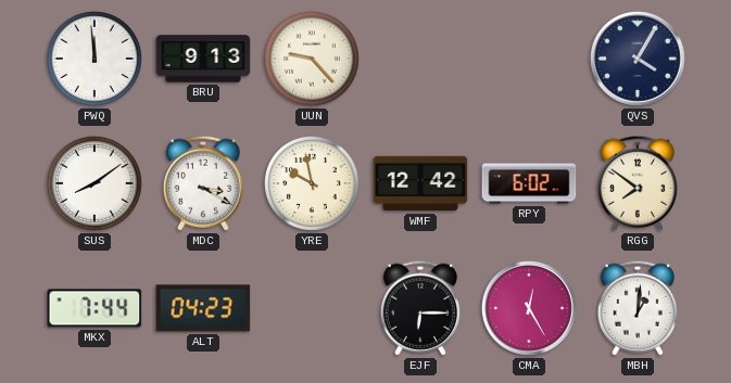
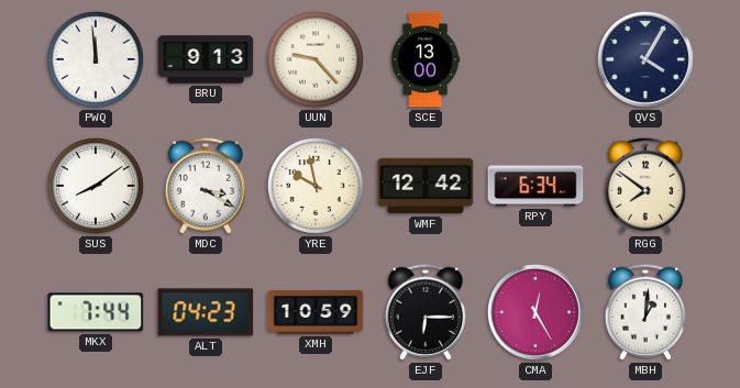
SCE: none -> 13:00
RPY: 6:02 -> 6:34
XMH: none -> 10:59
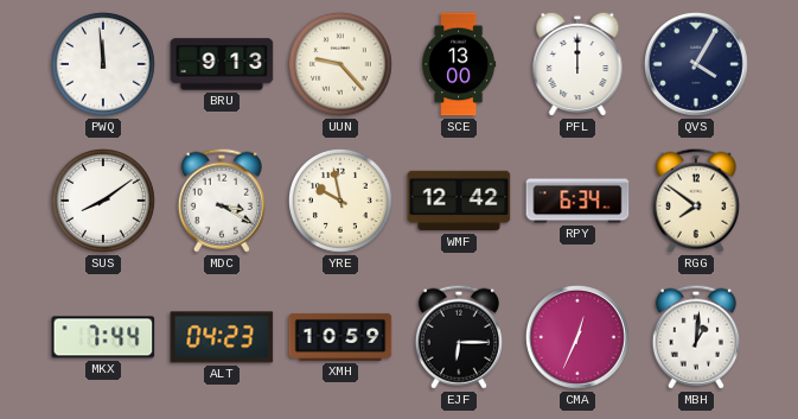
PFL: none -> 12:00
CMA: 12:25 -> 12:34
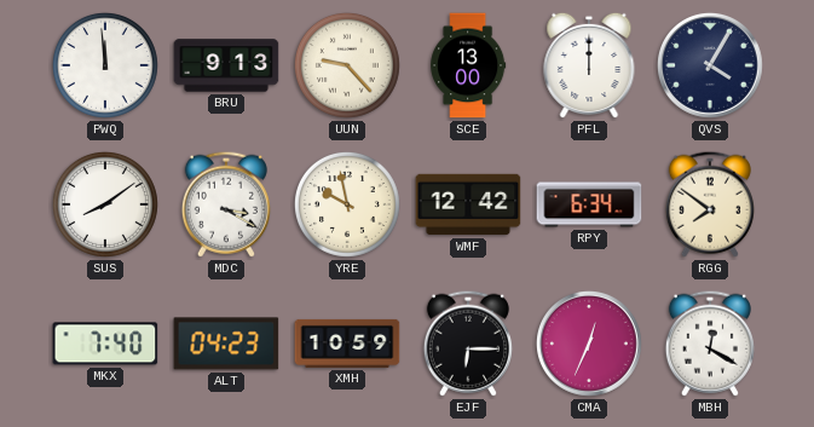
MKX: 7:44 -> 7:40
MBH: 1:01 -> 12:20
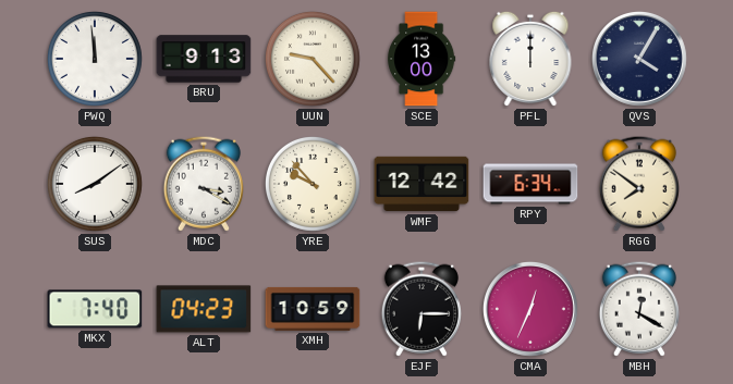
YRE: 9:58 -> 9:53
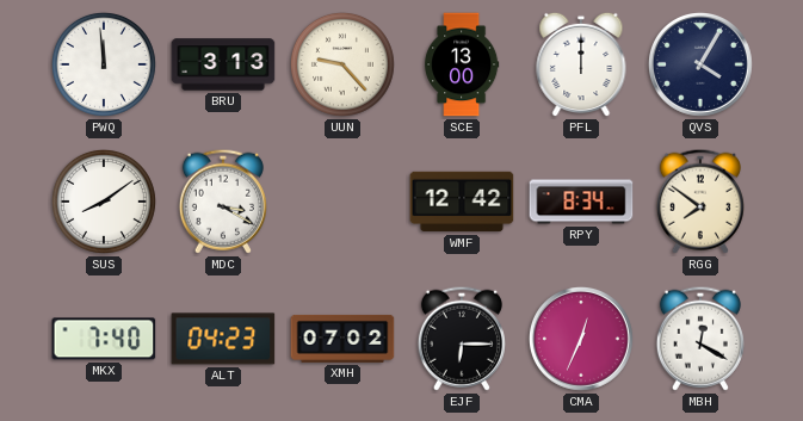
BRU: 9:13 -> 3:13
YRE: 9:53 -> none
RPY: 6:34 -> 8:34
XMH: 10:59 -> 07:02
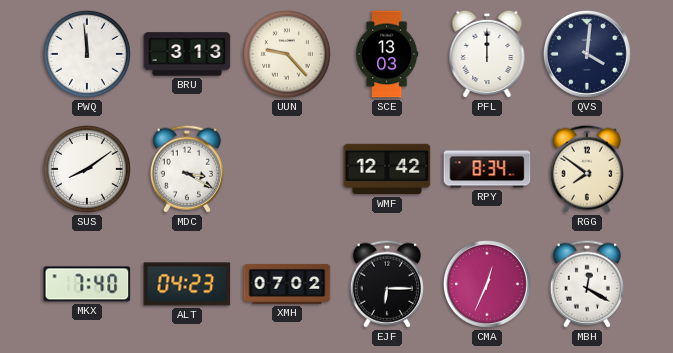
SCE: 13:00 -> 13:03
QVS: 4:05 -> 4:01
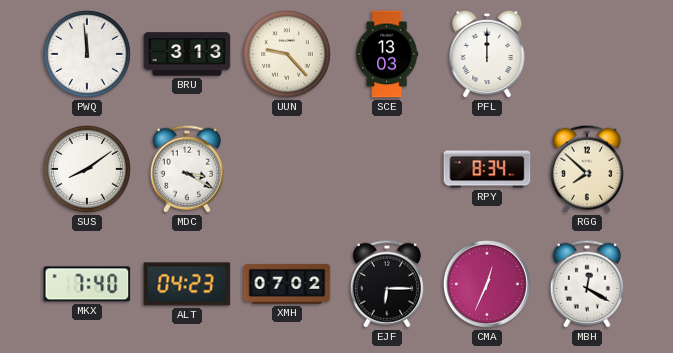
QVS: 4:01 -> none
WMF: 12:42 -> none
RGG: 7:51 -> 7:52
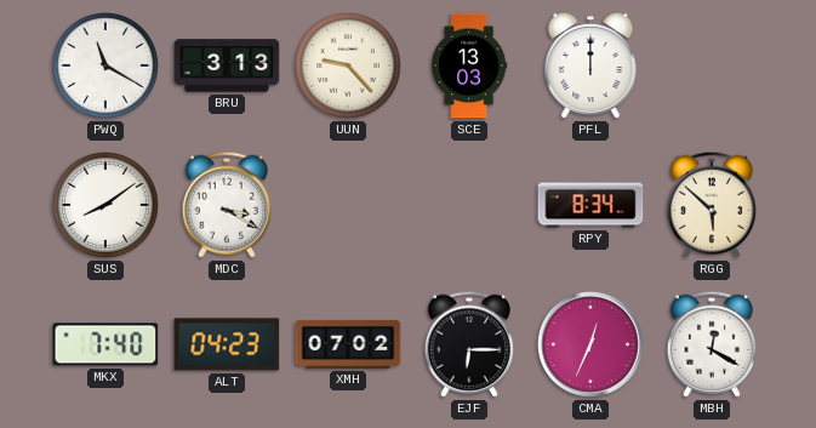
PWQ: 11:59 -> 11:20
RGG: 7:52 -> 5:52
